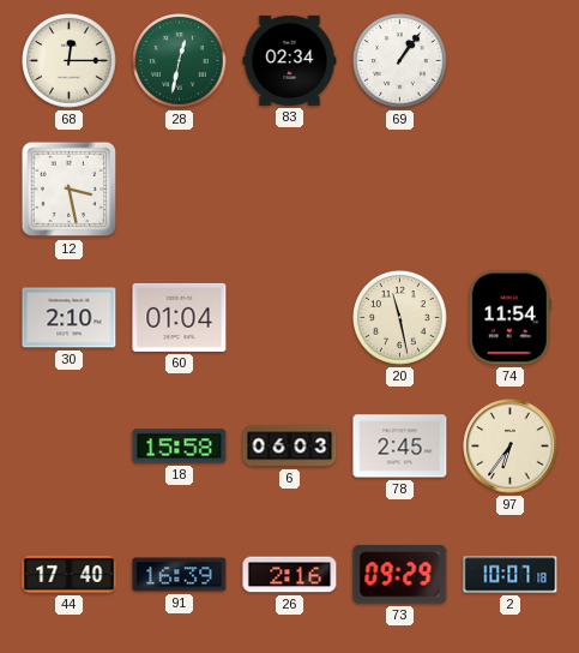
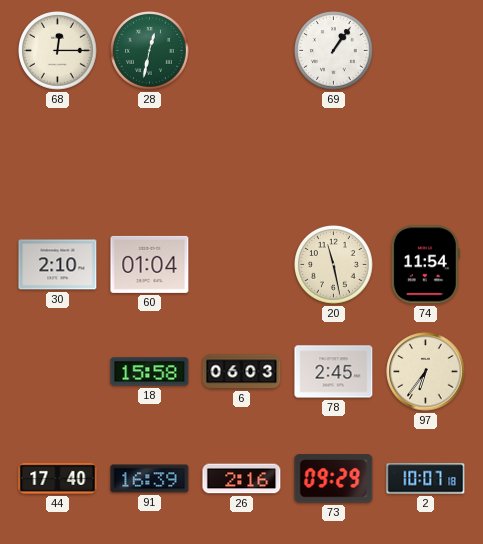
83: 02:34 -> none
12: 3:28 -> none
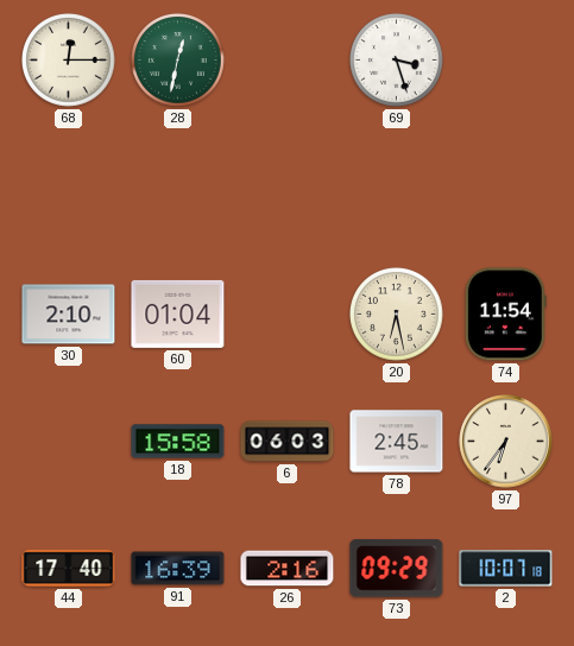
69: 1:06 -> 3:27
20: 11:28 -> 6:28
